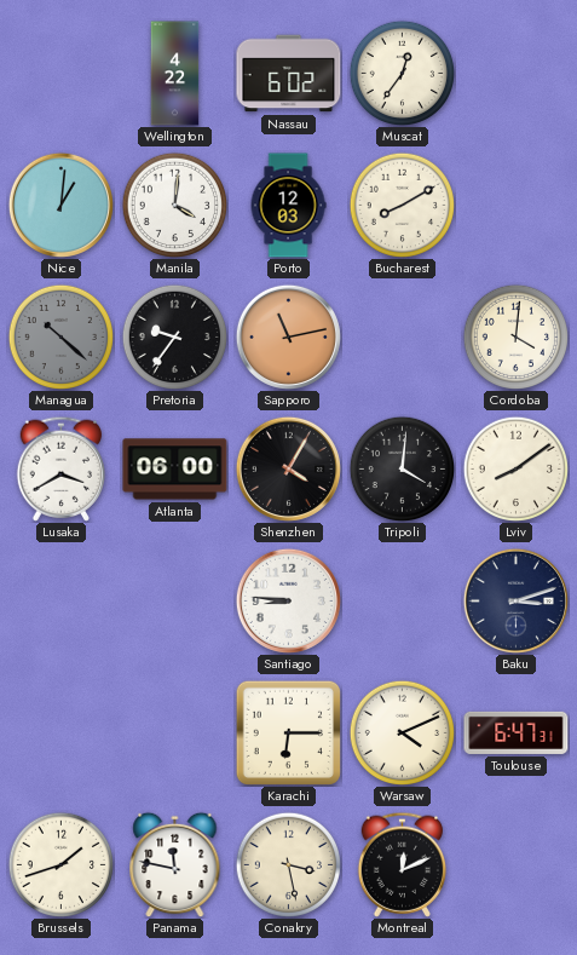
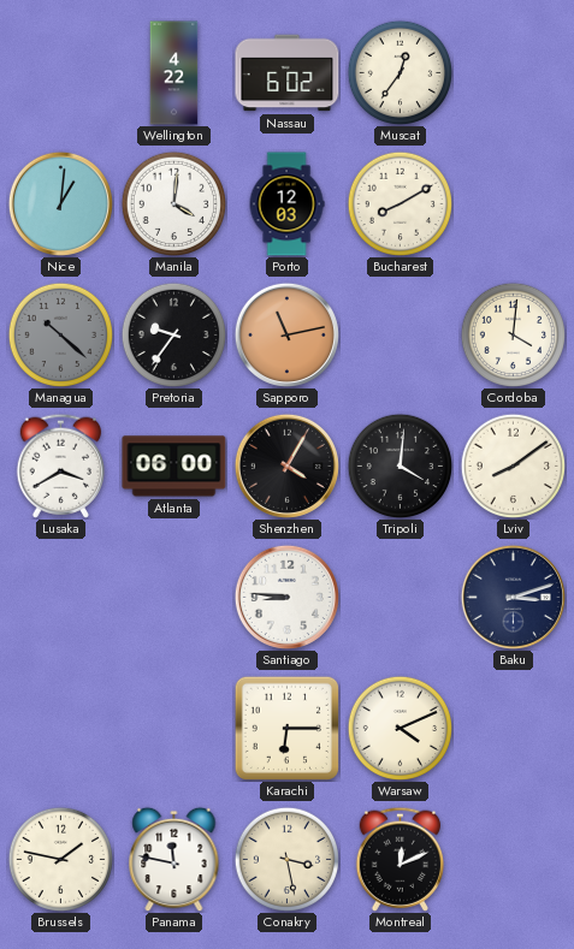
Toulouse: 6:47 -> none
Brussels: 1:42 -> 1:47
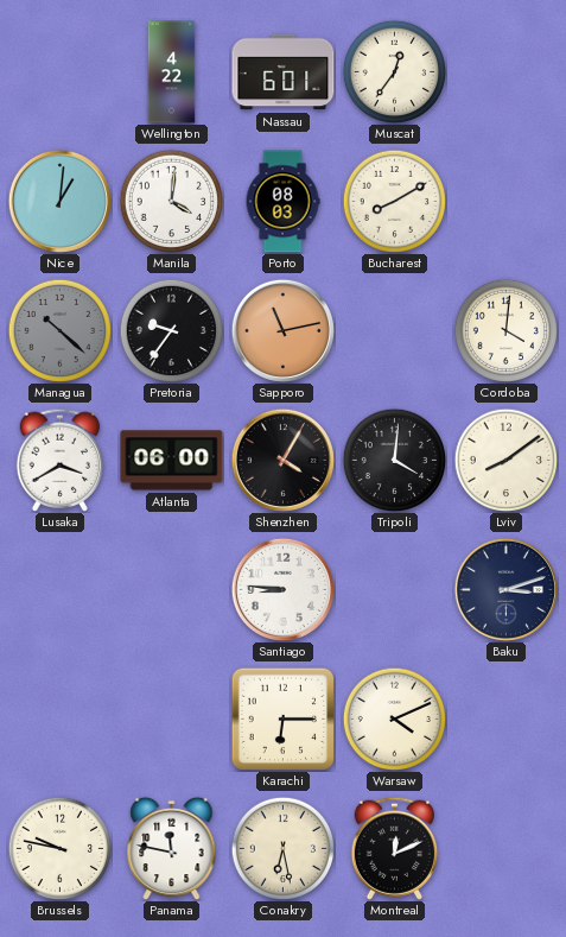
Nassau: 6:02 -> 6:01
Porto: 12:03 -> 08:03
Brussels: 1:47 -> 9:47
Conakry: 3:28 -> 6:28
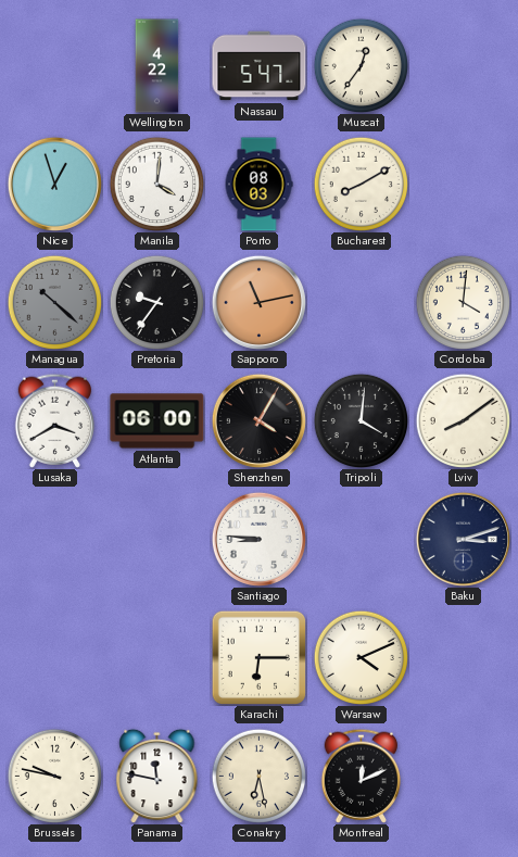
Nassau: 6:01 -> 5:47
Nice: 1:01 -> 12:57
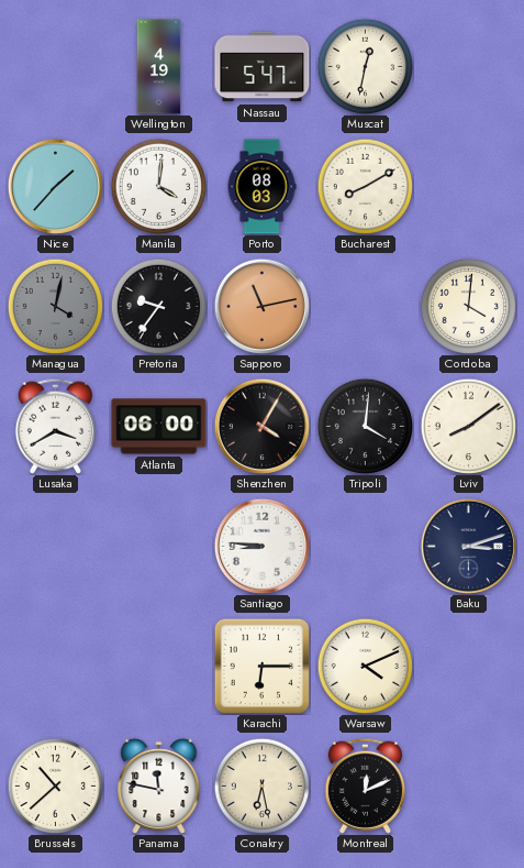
Wellington: 4:22 -> 4:19
Muscat: 12:36 -> 12:32
Nice: 12:57 -> 1:37
Managua: 10:22 -> 4:02
Brussels: 9:47 -> 10:38
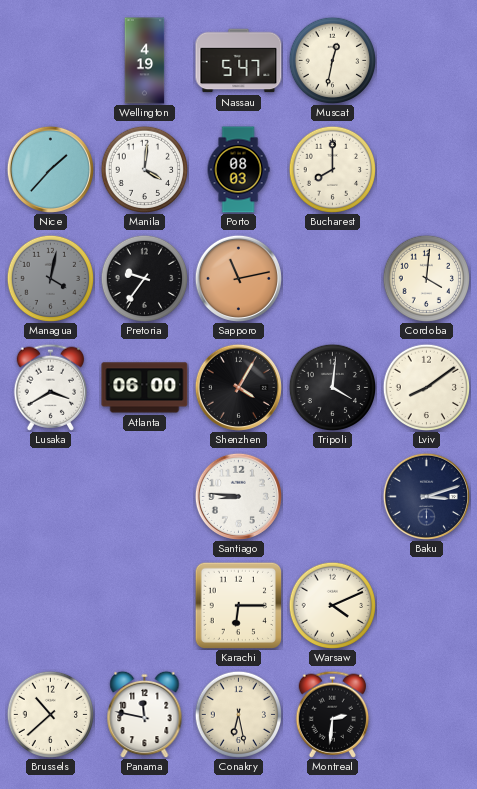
Bucharest: 8:10 -> 8:00
Montreal: 12:11 -> 2:31
